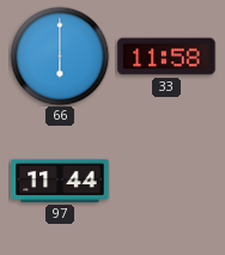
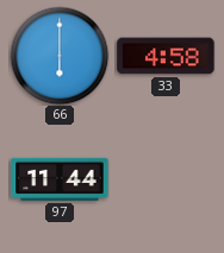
33: 11:58 -> 4:58
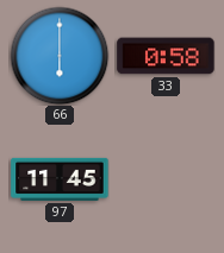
33: 4:58 -> 0:58
97: 11:44 -> 11:45
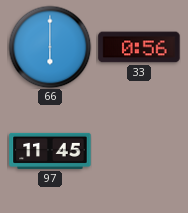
33: 0:58 -> 0:56
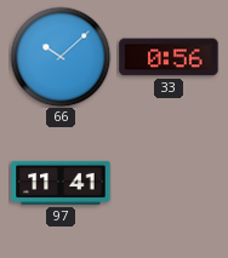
66: 6:00 -> 10:08
97: 11:45 -> 11:41
